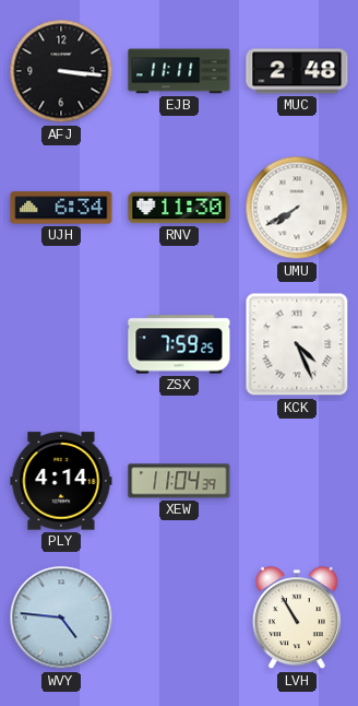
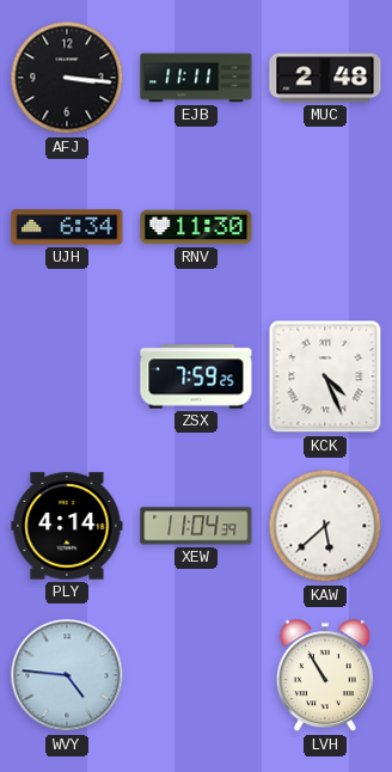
UMU: 7:40 -> none
KAW: none -> 5:38
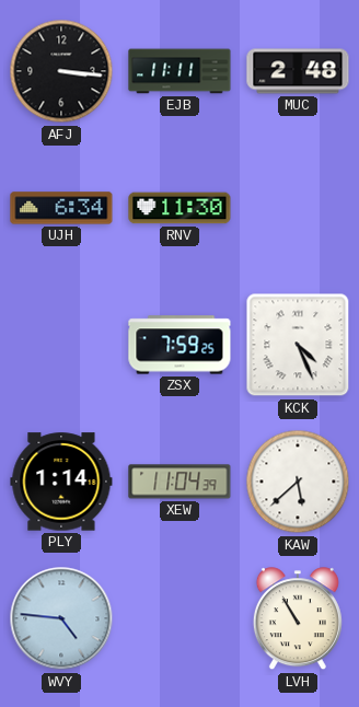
PLY: 4:14 -> 1:14
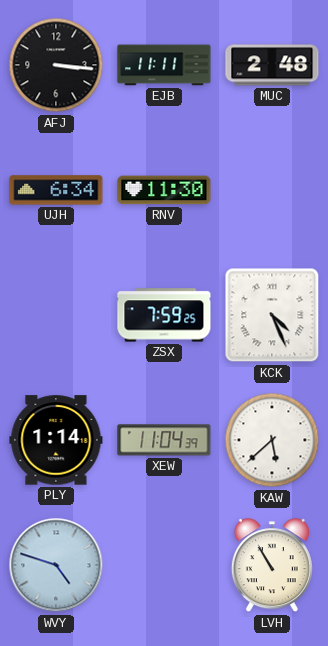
WVY: 4:46 -> 4:48
